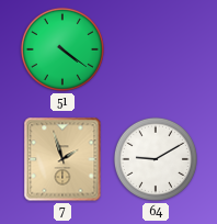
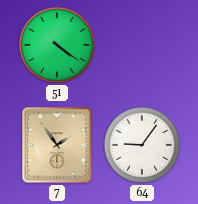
7: 1:57 -> 1:54
64: 9:10 -> 9:06
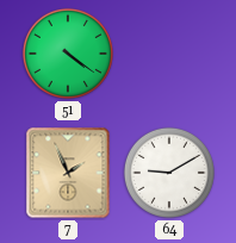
7: 1:54 -> 1:56
64: 9:06 -> 9:10
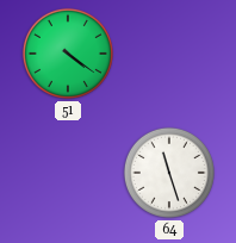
7: 1:56 -> none
64: 9:10 -> 11:27
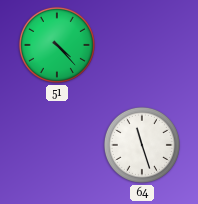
51: 4:21 -> 4:23
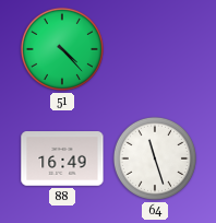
88: none -> 16:49
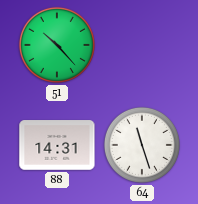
51: 4:23 -> 10:23
88: 16:49 -> 14:31
